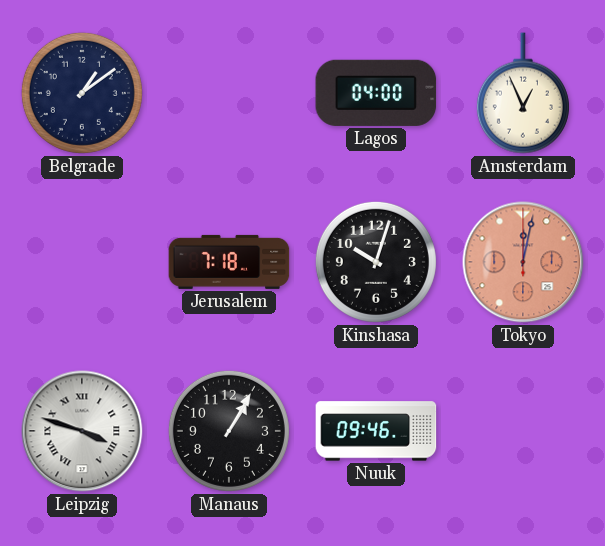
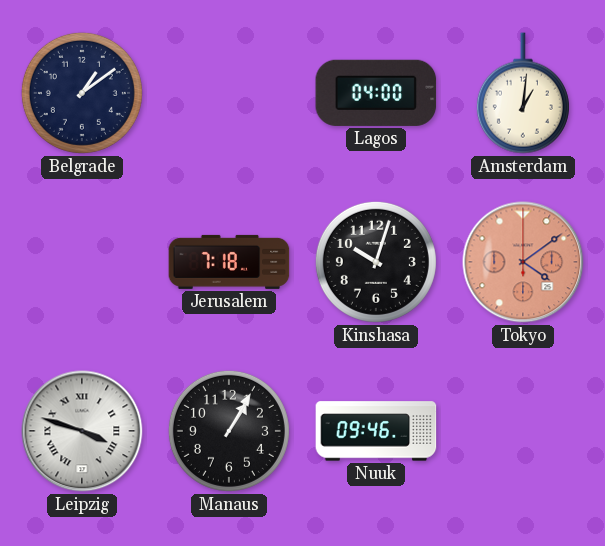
Amsterdam: 12:56 -> 1:01
Tokyo: 12:02 -> 4:09
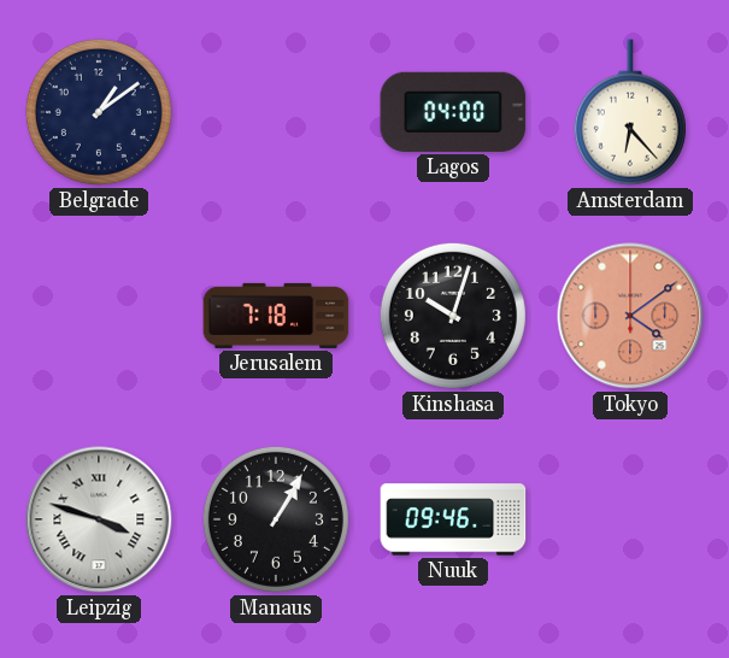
Amsterdam: 1:01 -> 6:23
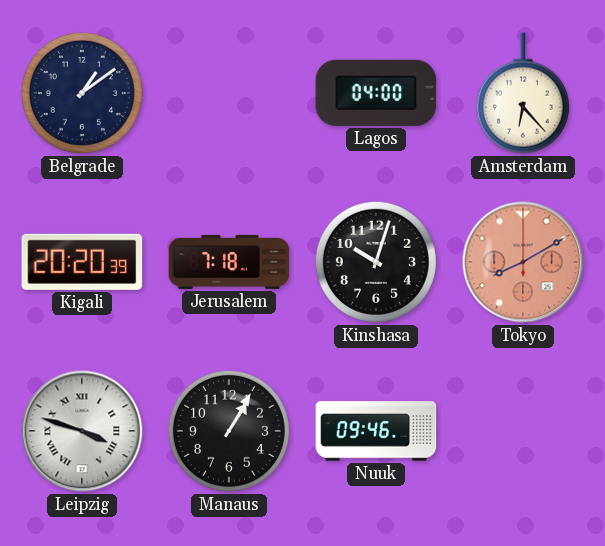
Kigali: none -> 20:20
Tokyo: 4:09 -> 8:10
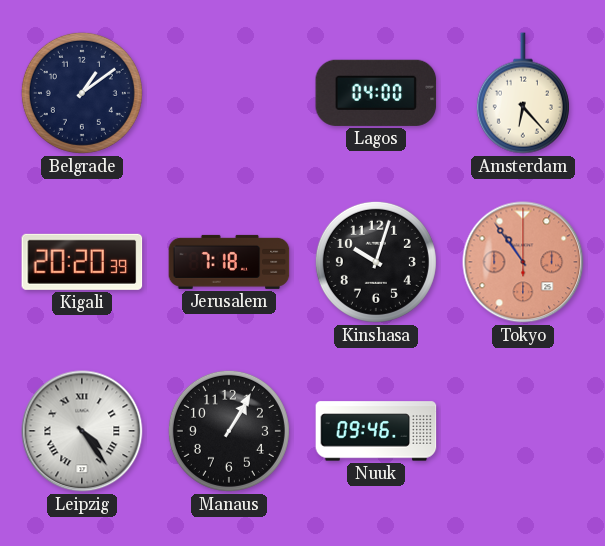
Tokyo: 8:10 -> 10:54
Leipzig: 3:48 -> 4:24
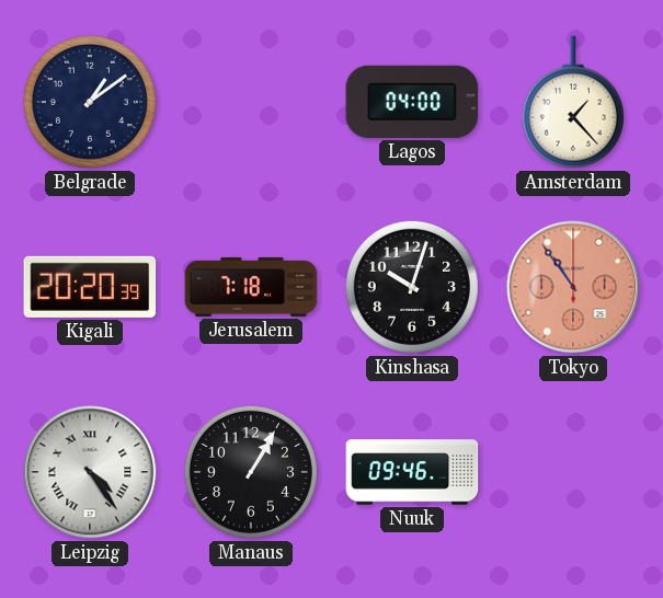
Amsterdam: 6:23 -> 1:23
